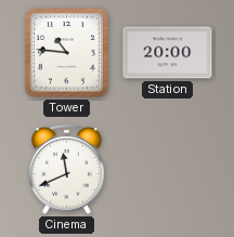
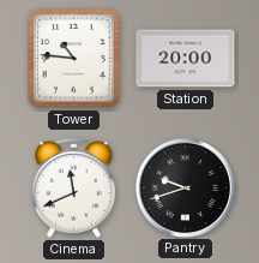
Pantry: none -> 9:42
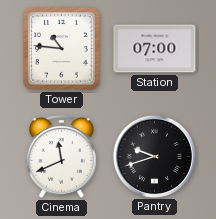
Station: 20:00 -> 07:00
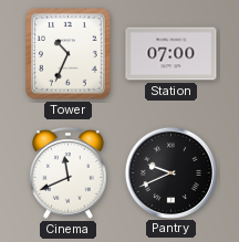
Tower: 10:46 -> 10:34
Pantry: 9:42 -> 9:41
